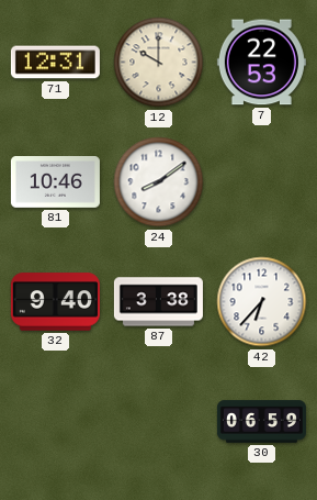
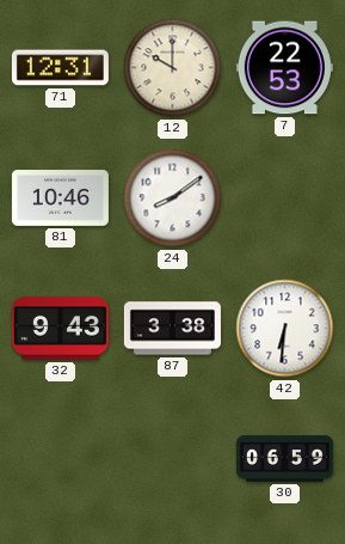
32: 9:40 -> 9:43
42: 6:37 -> 6:31
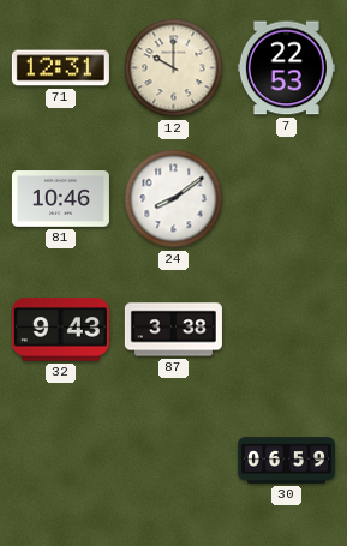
42: 6:31 -> none
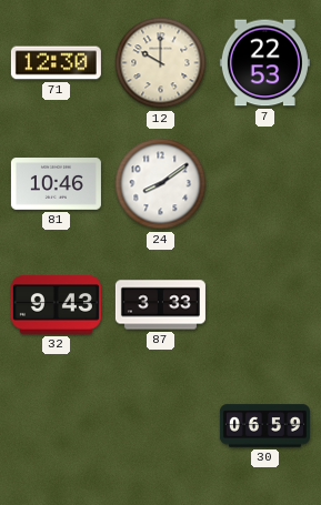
71: 12:31 -> 12:30
87: 3:38 -> 3:33
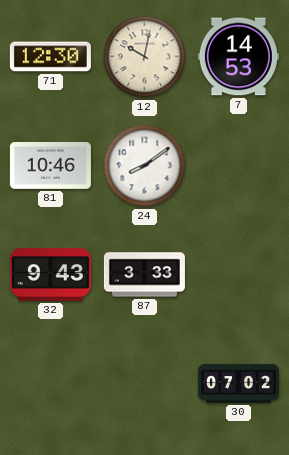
12: 10:00 -> 10:02
7: 22:53 -> 14:53
30: 06:59 -> 07:02
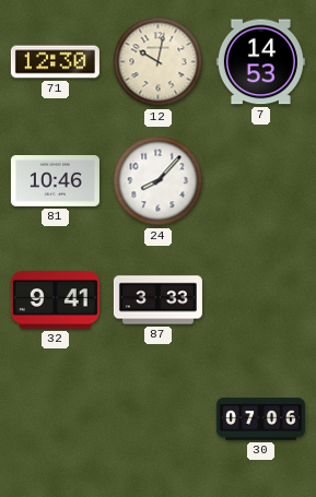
24: 8:09 -> 8:07
32: 9:43 -> 9:41
30: 07:02 -> 07:06
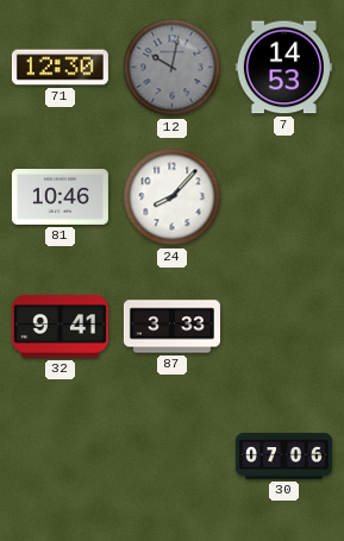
12 dial: cream -> grey
